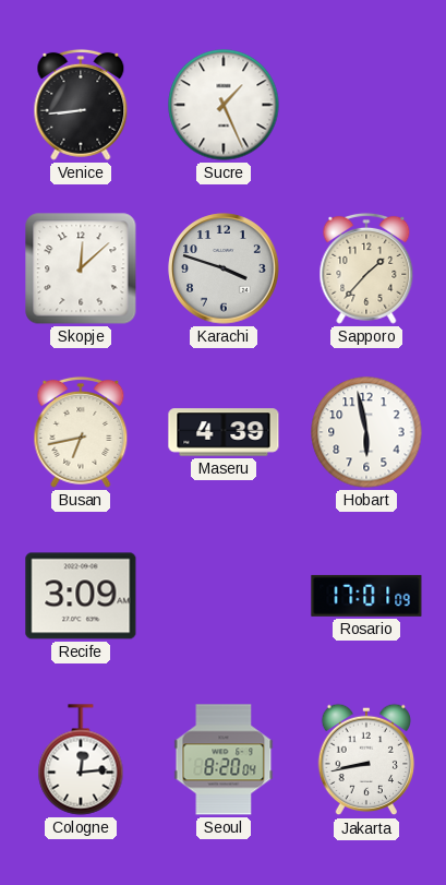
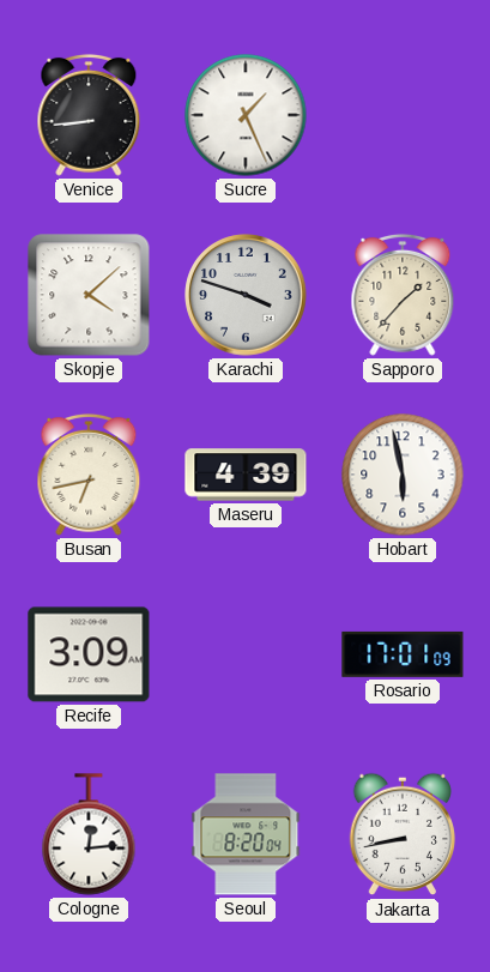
Skopje: 12:08 -> 4:08
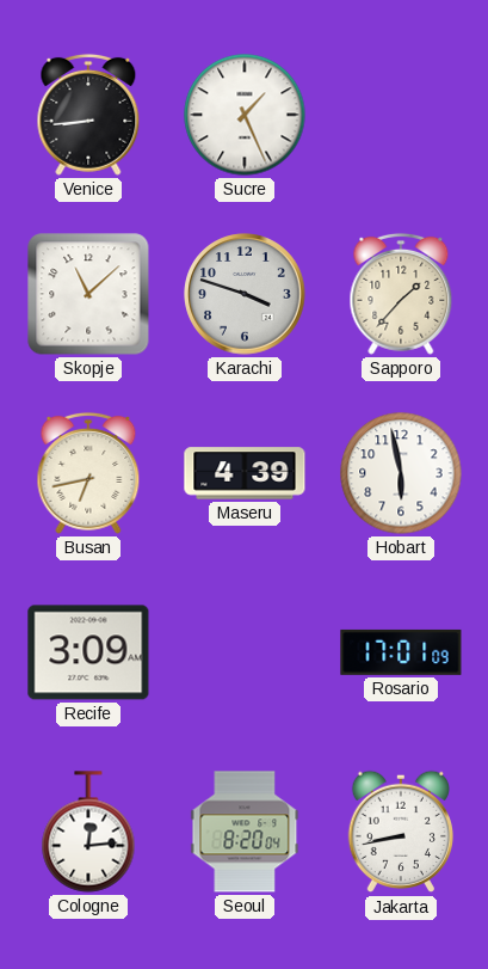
Skopje: 4:08 -> 11:08
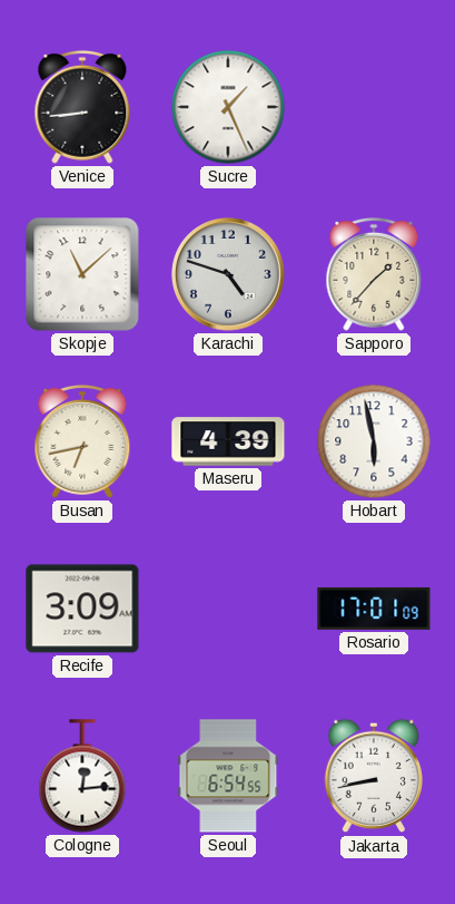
Karachi: 3:48 -> 4:48
Seoul: 8:20 -> 6:54
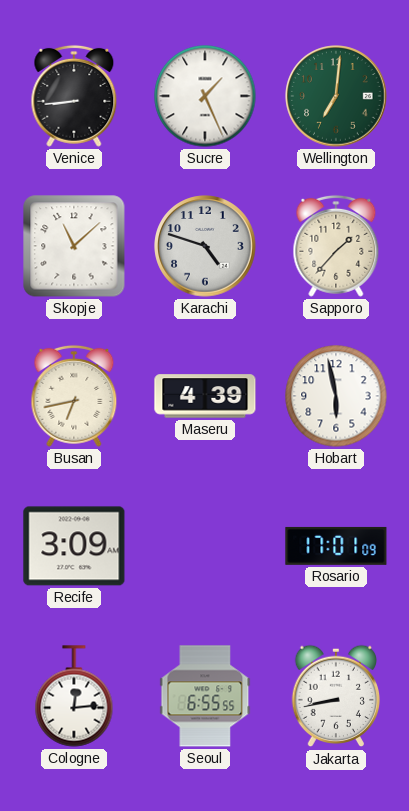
Wellington: none -> 7:01
Seoul: 6:54 -> 6:55
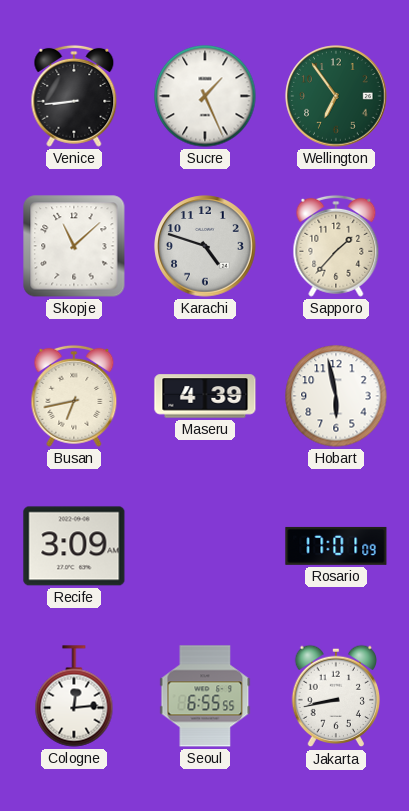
Wellington: 7:01 -> 6:54
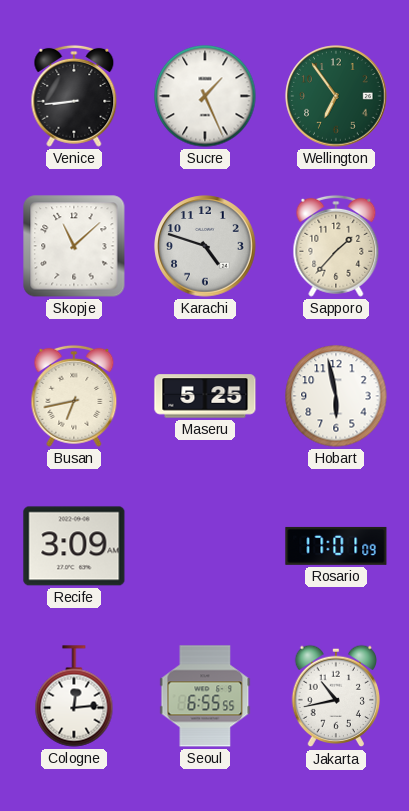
Maseru: 4:39 -> 5:25
Jakarta: 8:43 -> 10:43
